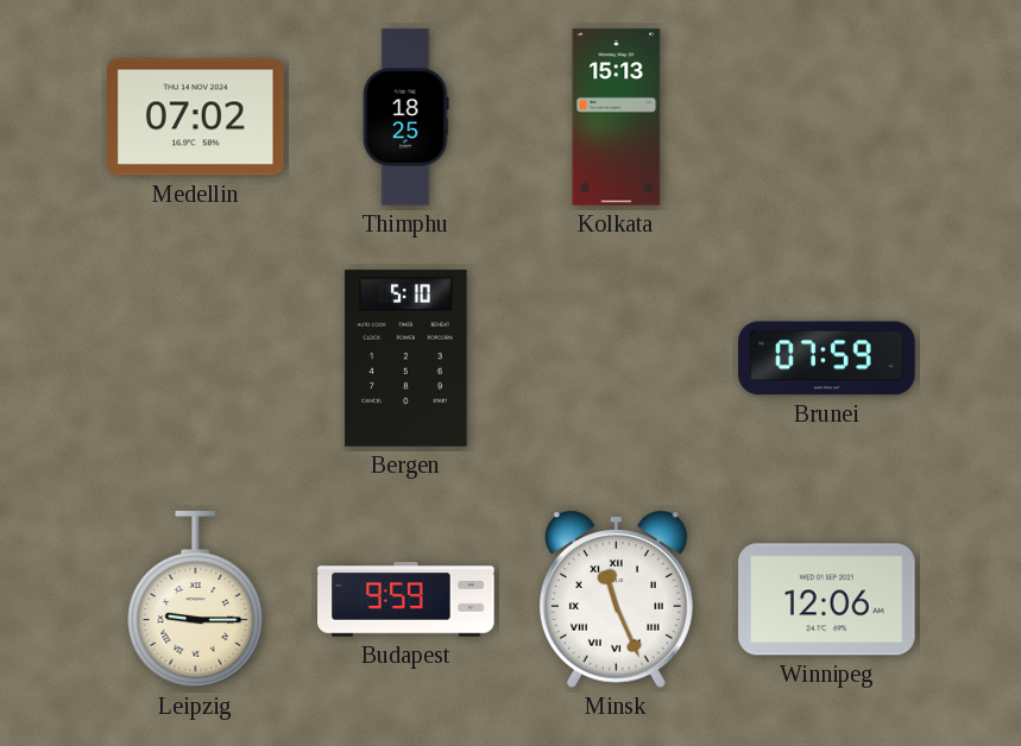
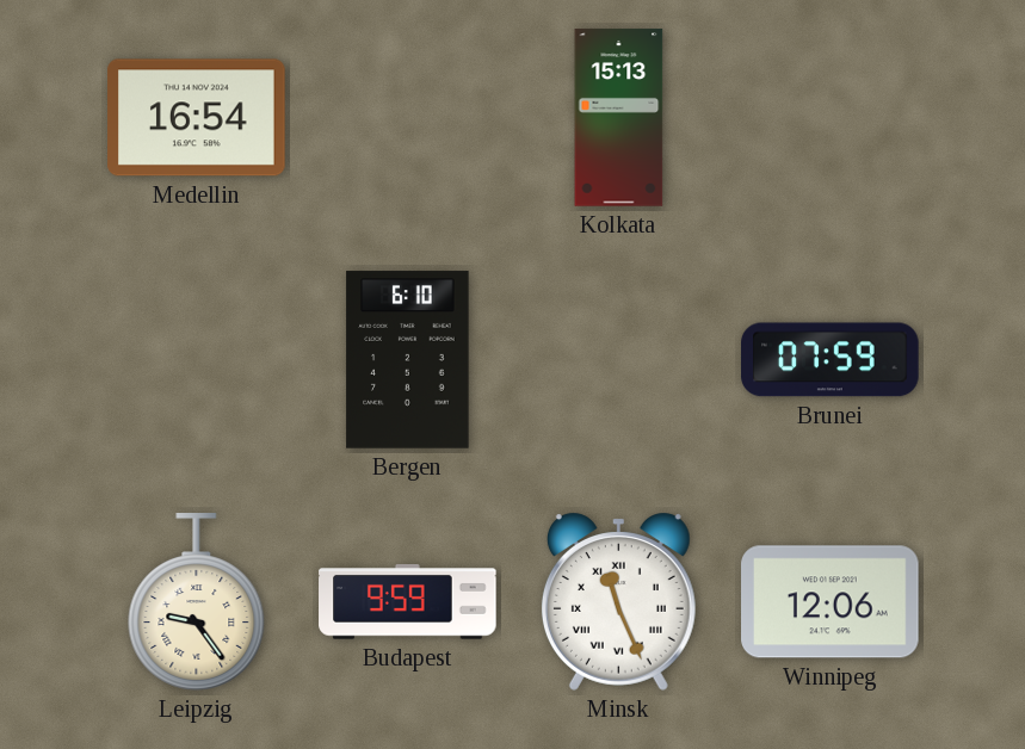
Medellin: 07:02 -> 16:54
Thimphu: 18:25 -> none
Bergen: 5:10 -> 6:10
Leipzig: 9:15 -> 9:24
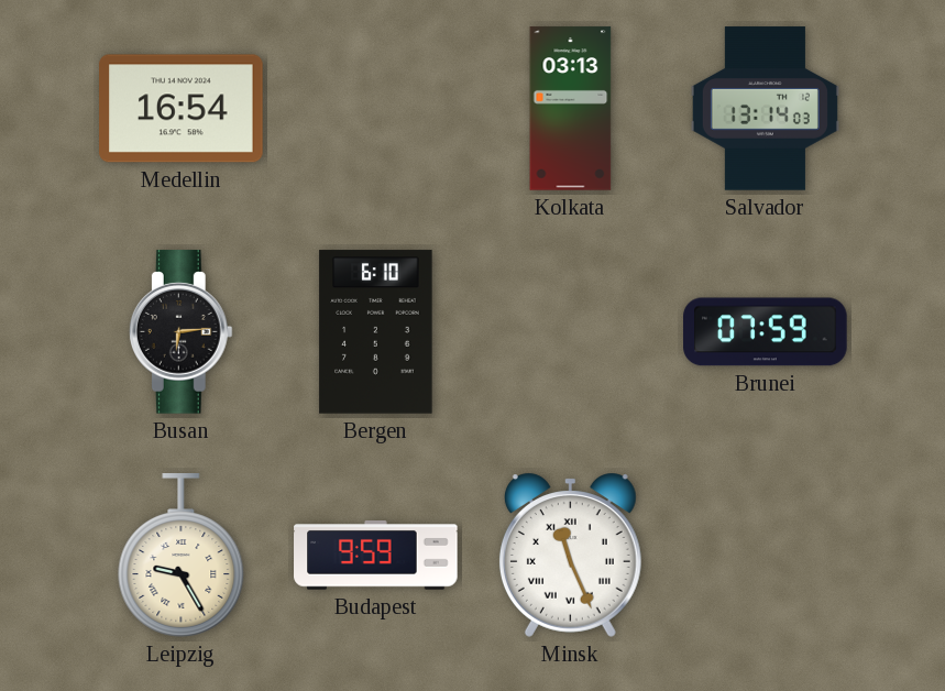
Kolkata: 15:13 -> 03:13
Salvador: none -> 13:14
Busan: none -> 6:14
Leipzig: 9:24 -> 9:25
Winnipeg: 12:06 -> none
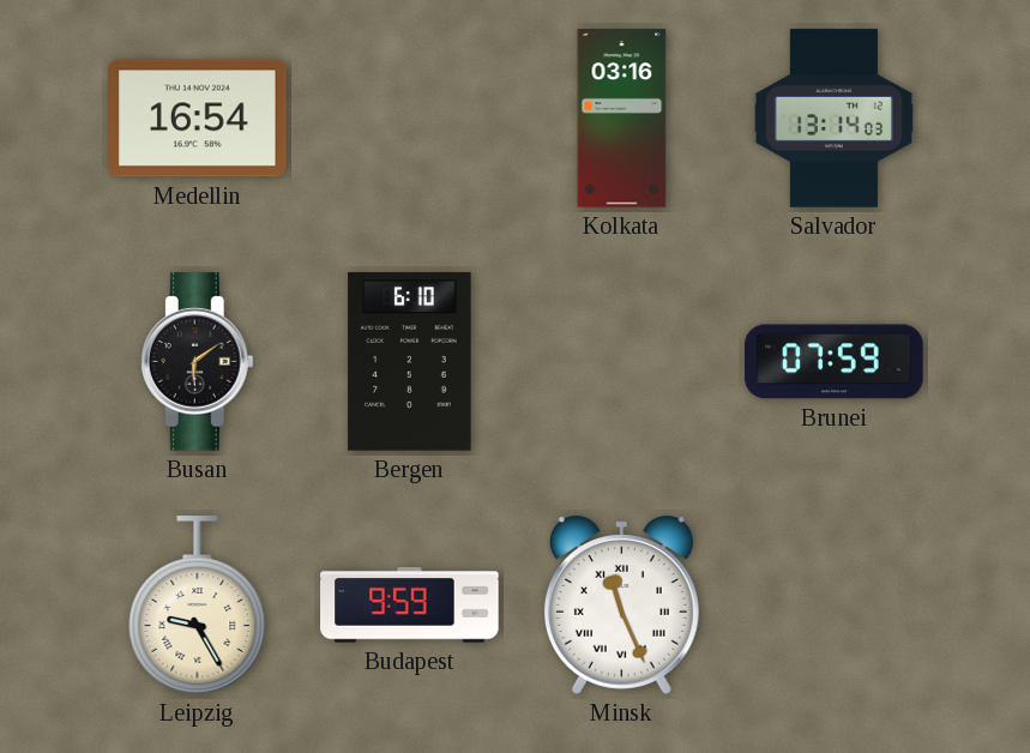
Kolkata: 03:13 -> 03:16
Busan: 6:14 -> 6:09
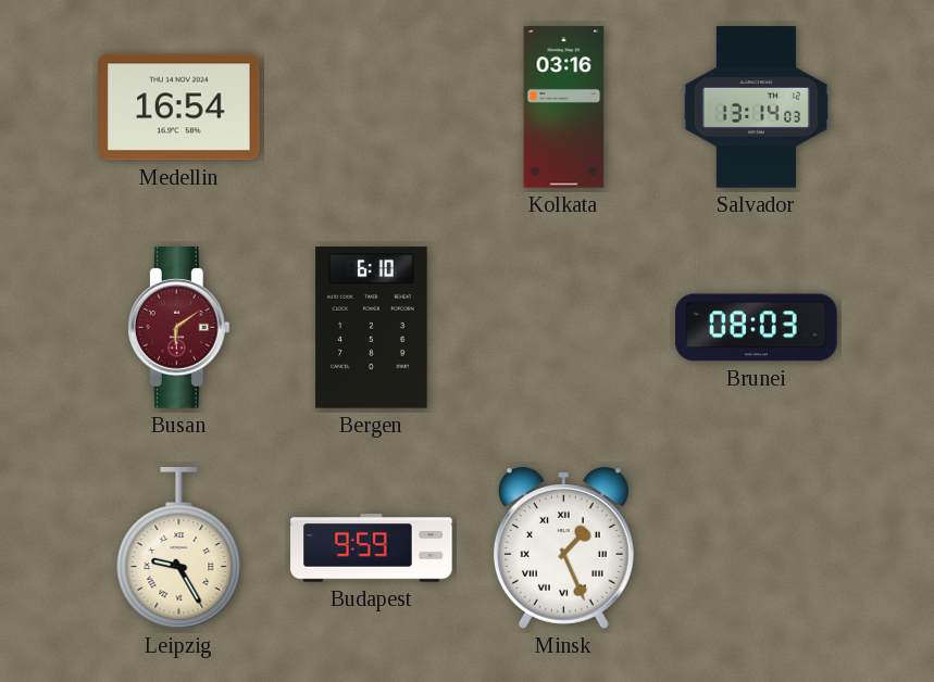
Busan dial: black -> burgundy
Brunei: 07:59 -> 08:03
Minsk: 11:26 -> 1:26
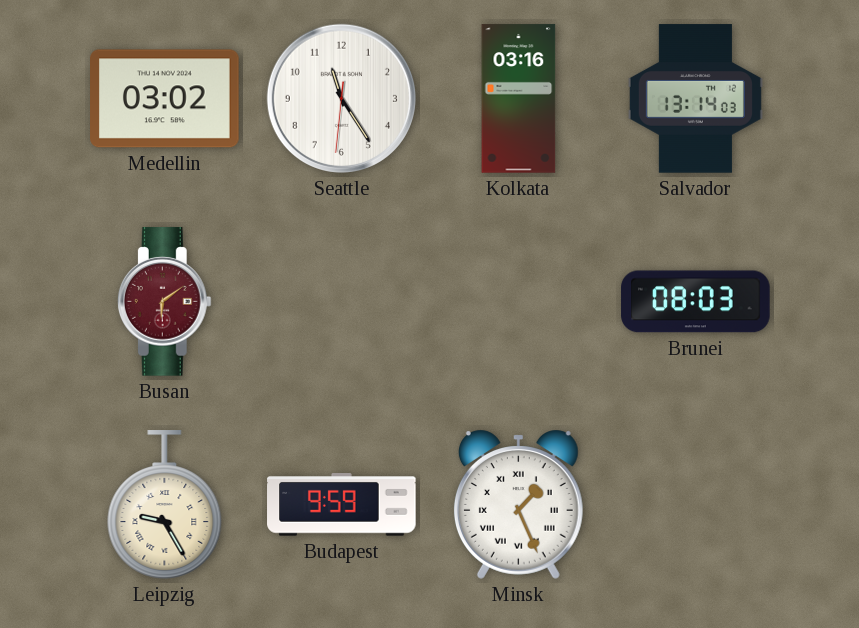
Medellin: 16:54 -> 03:02
Seattle: none -> 11:24
Bergen: 6:10 -> none
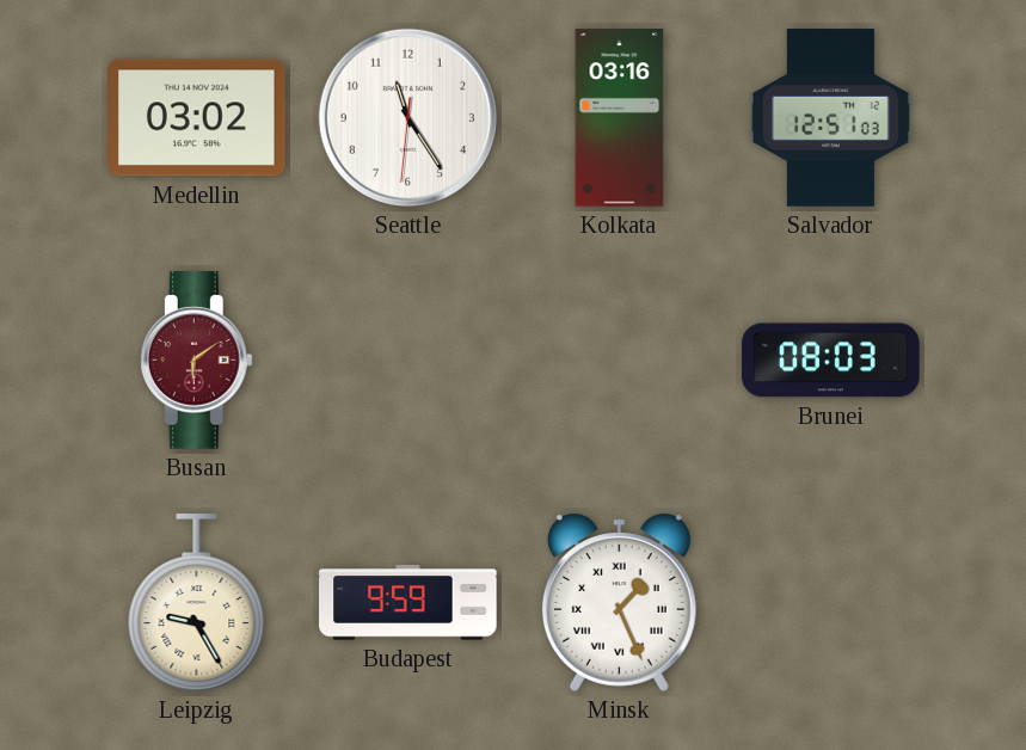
Salvador: 13:14 -> 12:51
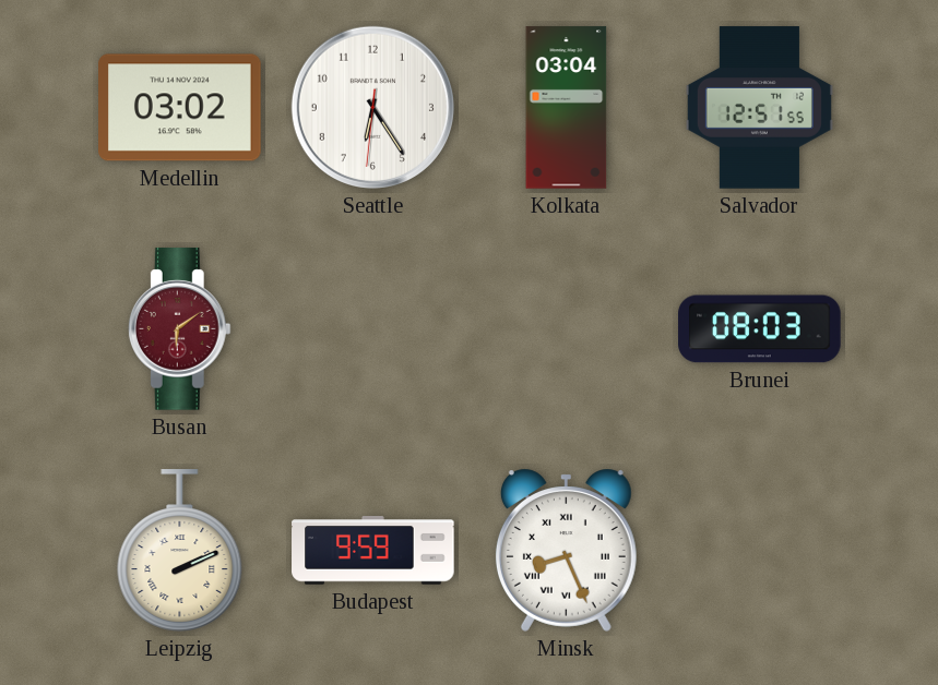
Seattle: 11:24 -> 6:24
Kolkata: 03:16 -> 03:04
Salvador: 12:51:03 -> 12:51:55
Leipzig: 9:25 -> 2:11
Minsk: 1:26 -> 8:26
